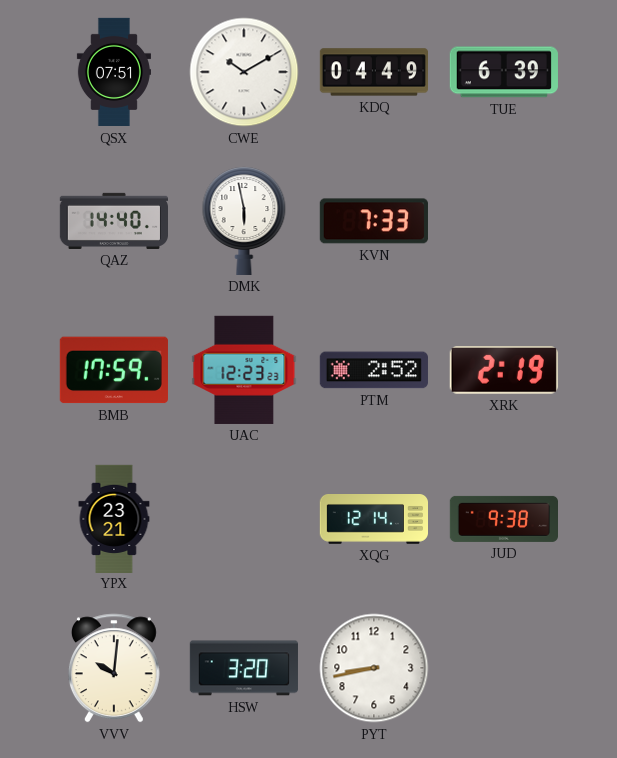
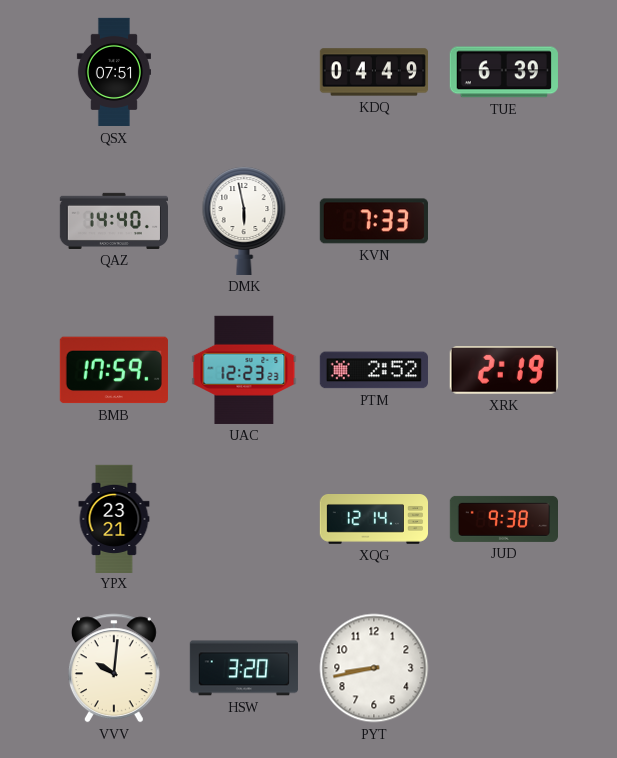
CWE: 10:10 -> none
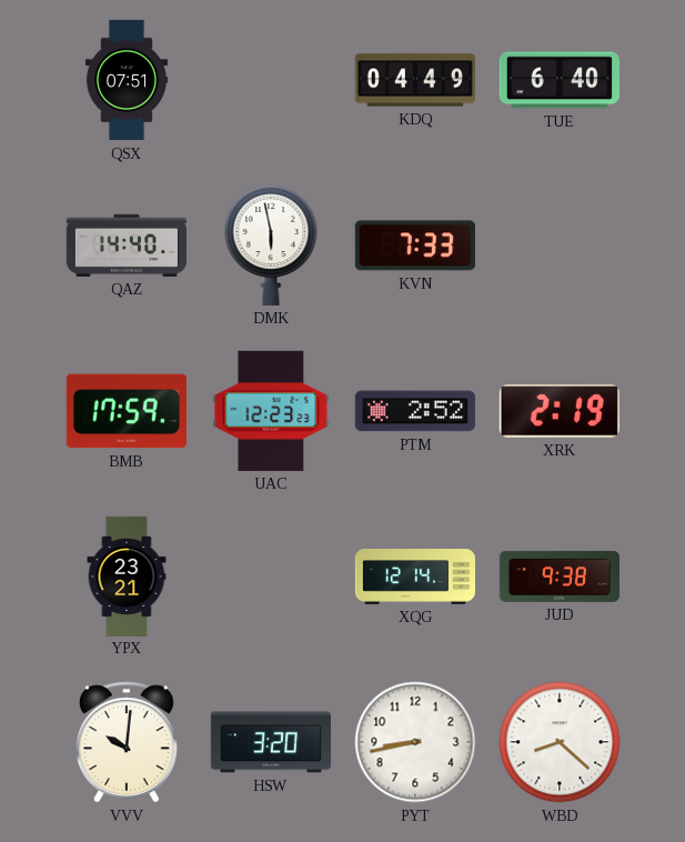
TUE: 6:39 -> 6:40
WBD: none -> 8:22
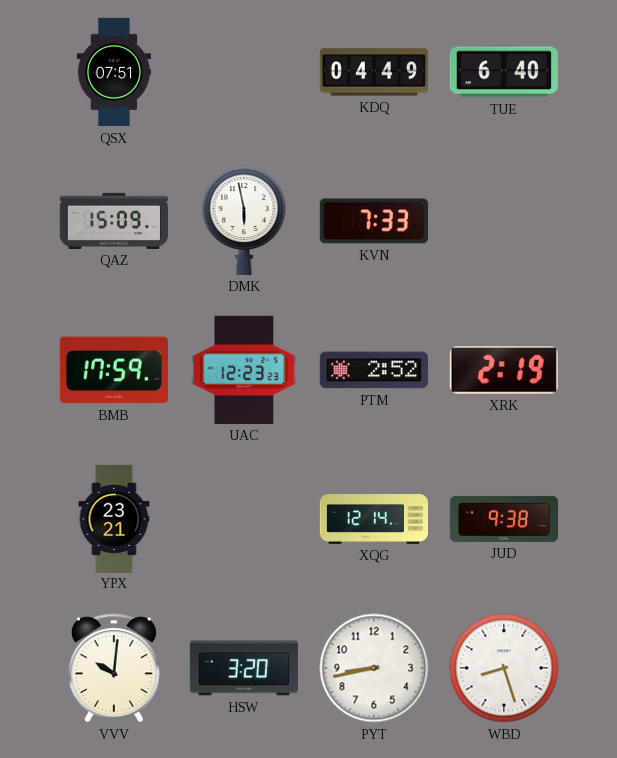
QAZ: 14:40 -> 15:09
WBD: 8:22 -> 8:27
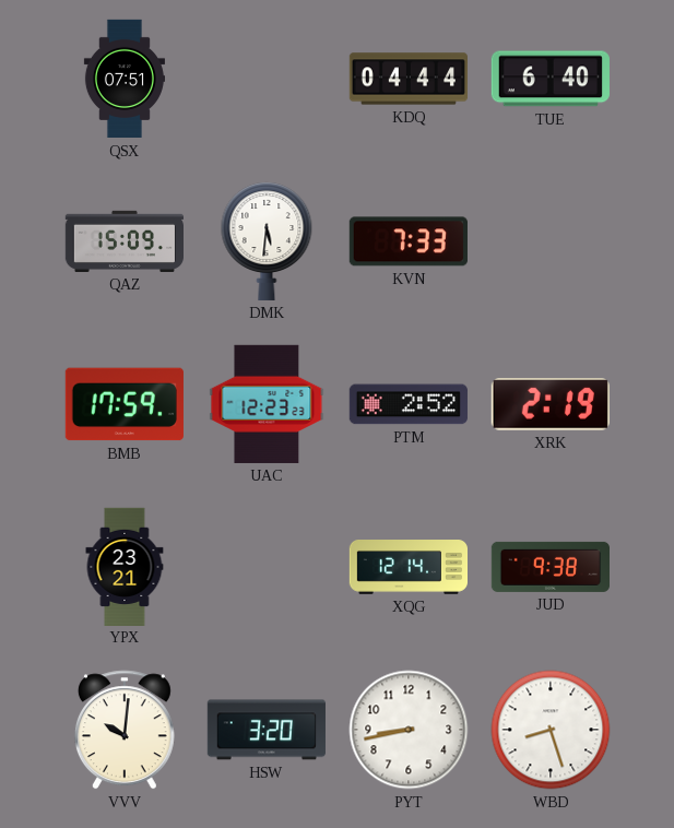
KDQ: 04:49 -> 04:44
DMK: 5:58 -> 5:31
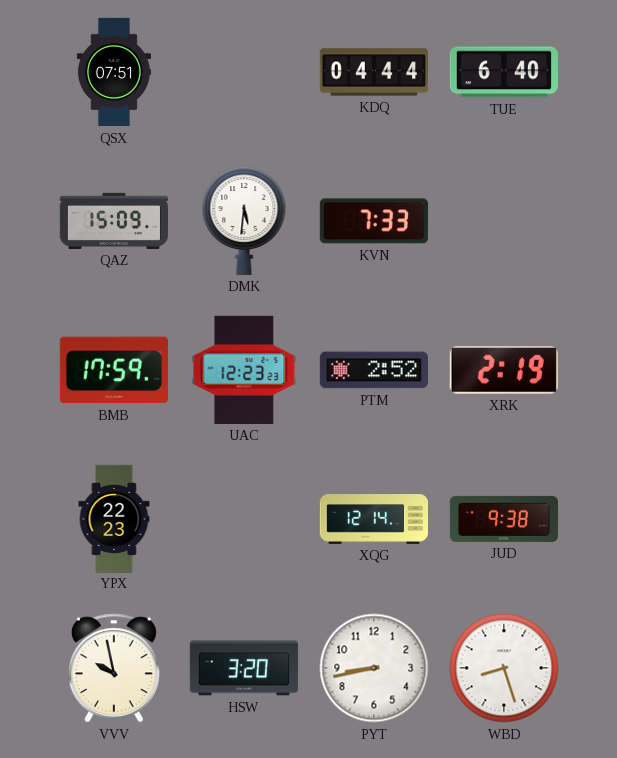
YPX: 23:21 -> 22:23
VVV: 10:01 -> 9:58
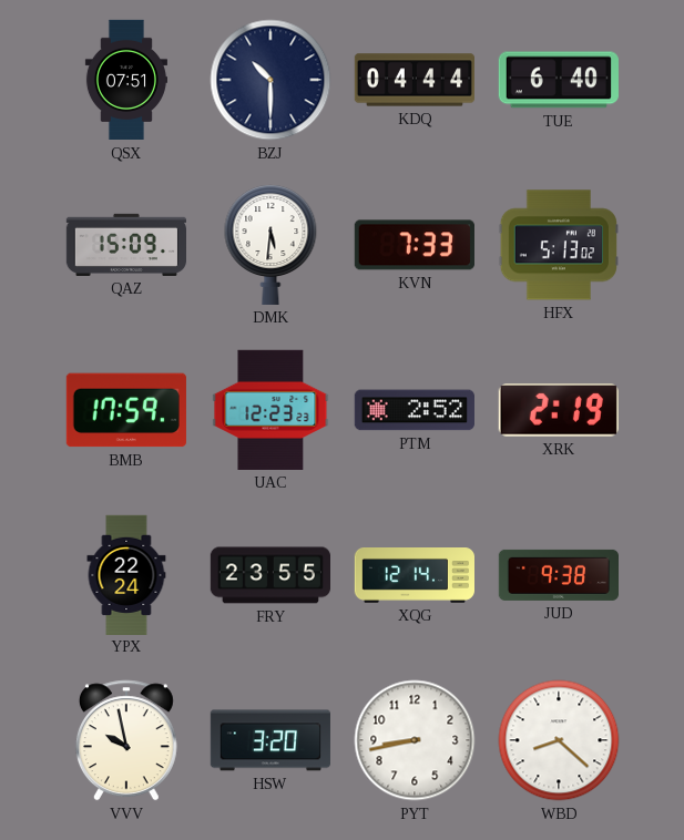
BZJ: none -> 10:30
HFX: none -> 5:13
YPX: 22:23 -> 22:24
FRY: none -> 23:55
WBD: 8:27 -> 8:22
